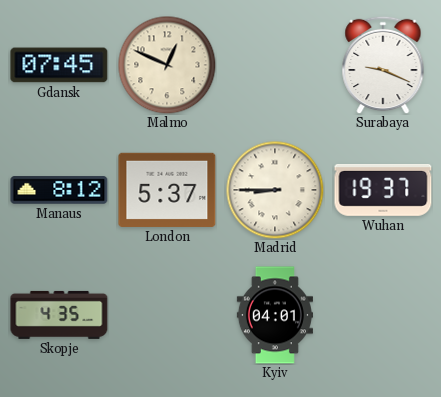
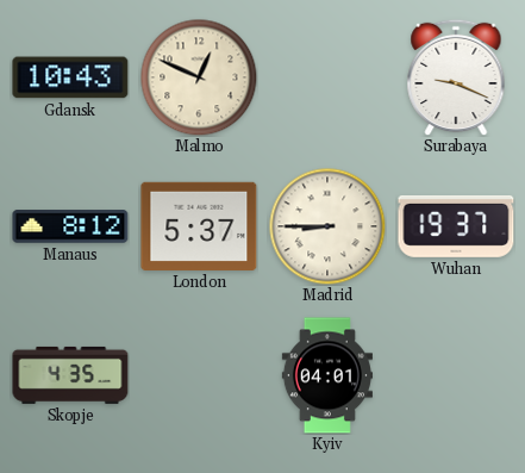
Gdansk: 07:45 -> 10:43
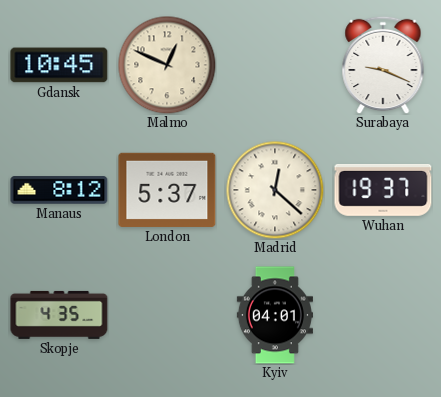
Gdansk: 10:43 -> 10:45
Madrid: 8:45 -> 12:22
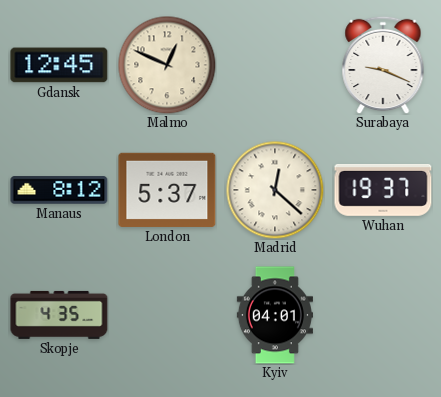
Gdansk: 10:45 -> 12:45
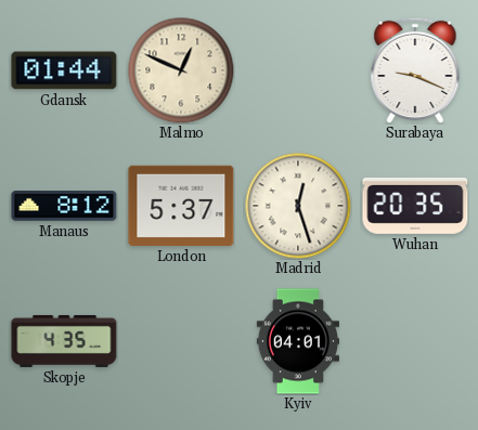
Gdansk: 12:45 -> 01:44
Madrid: 12:22 -> 12:27
Wuhan: 19:37 -> 20:35
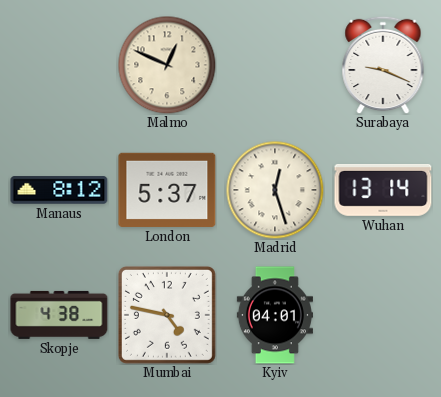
Gdansk: 01:44 -> none
Wuhan: 20:35 -> 13:14
Skopje: 4:35 -> 4:38
Mumbai: none -> 4:47
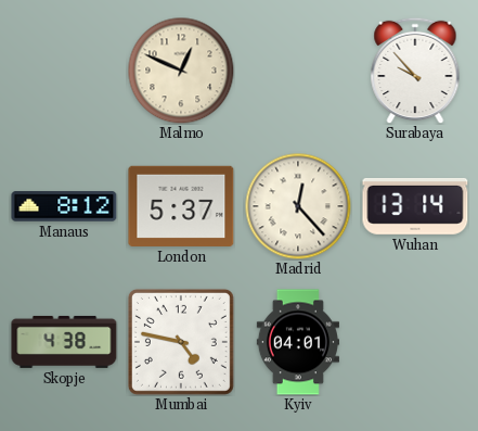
Surabaya: 9:19 -> 9:53
Madrid: 12:27 -> 12:23
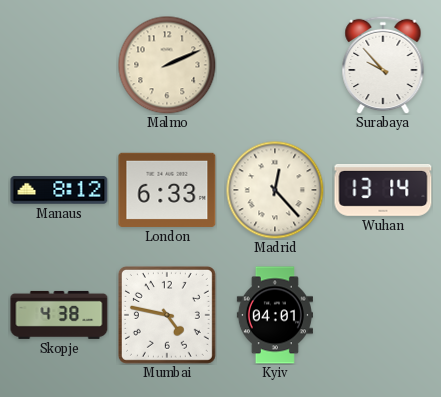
Malmo: 12:49 -> 2:11
London: 5:37 -> 6:33
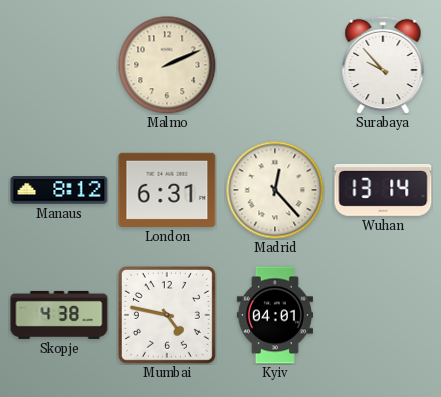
London: 6:33 -> 6:31
